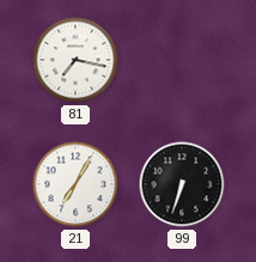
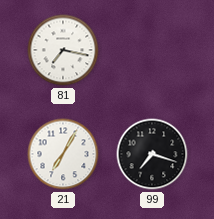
99: 6:33 -> 7:18
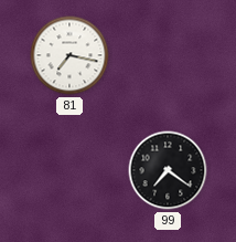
21: 7:05 -> none
99: 7:18 -> 7:21
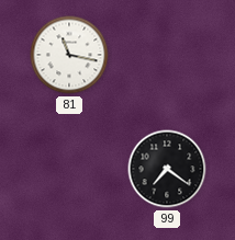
81: 7:17 -> 11:17
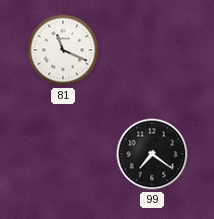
81: 11:17 -> 11:19
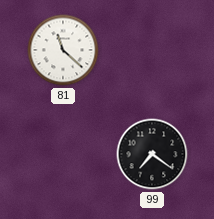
81: 11:19 -> 11:22
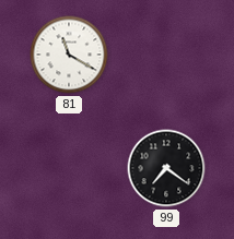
81: 11:22 -> 11:20
